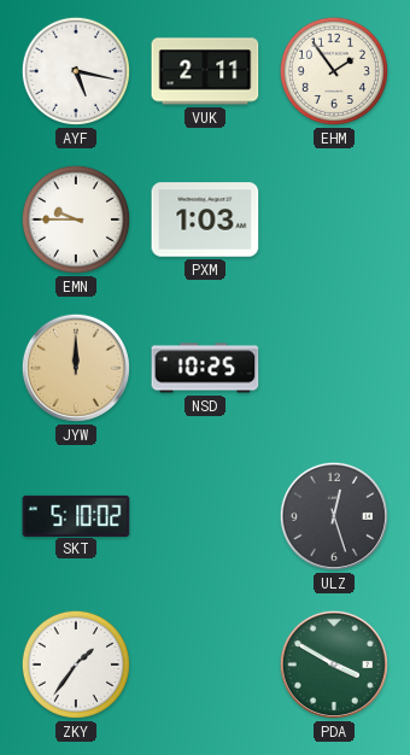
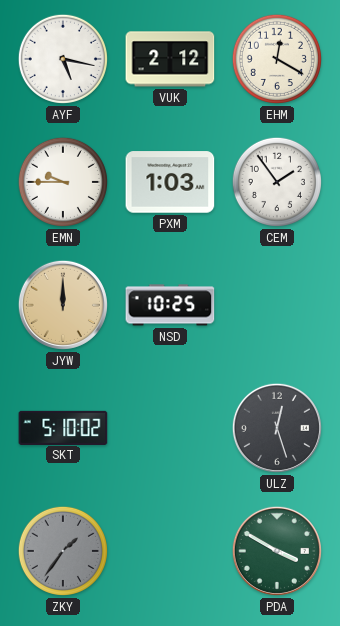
VUK: 2:11 -> 2:12
EHM: 1:54 -> 12:20
CEM: none -> 1:54
ZKY dial: white -> grey
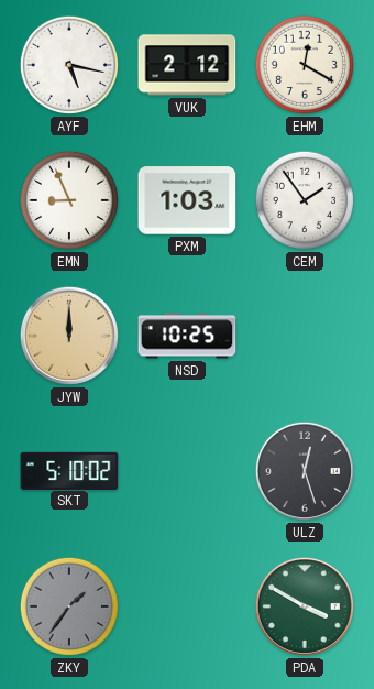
EMN: 9:45 -> 8:56
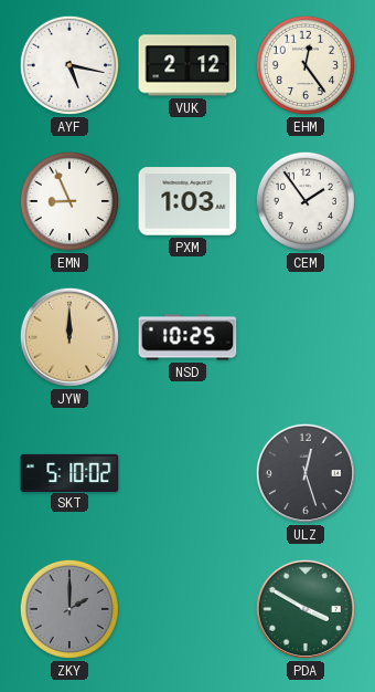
EHM: 12:20 -> 12:24
ZKY: 1:36 -> 2:00
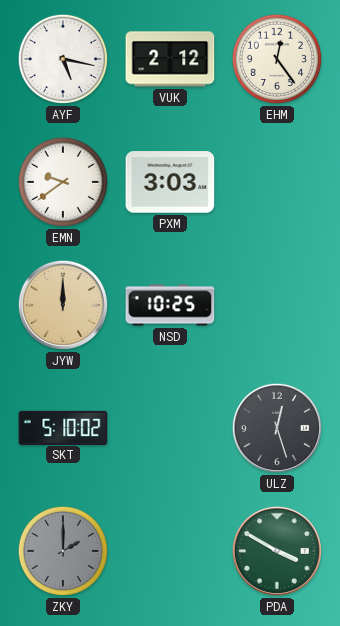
EMN: 8:56 -> 9:39
PXM: 1:03 -> 3:03
CEM: 1:54 -> none
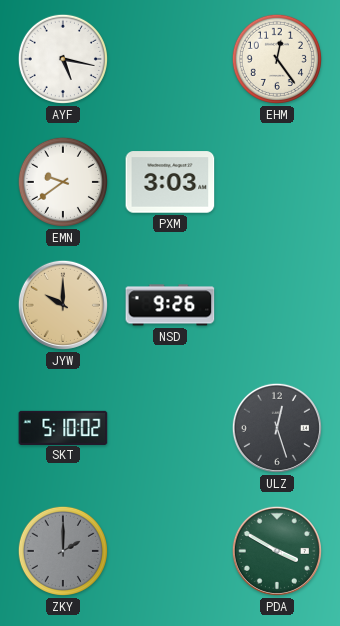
VUK: 2:12 -> none
JYW: 12:00 -> 10:00
NSD: 10:25 -> 9:26
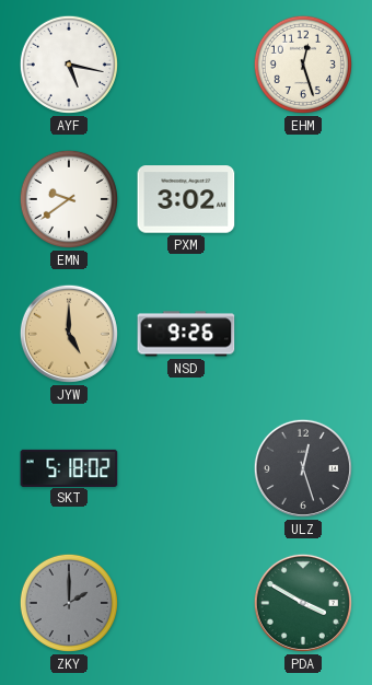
EHM: 12:24 -> 12:27
PXM: 3:03 -> 3:02
JYW: 10:00 -> 5:00
SKT: 5:10 -> 5:18
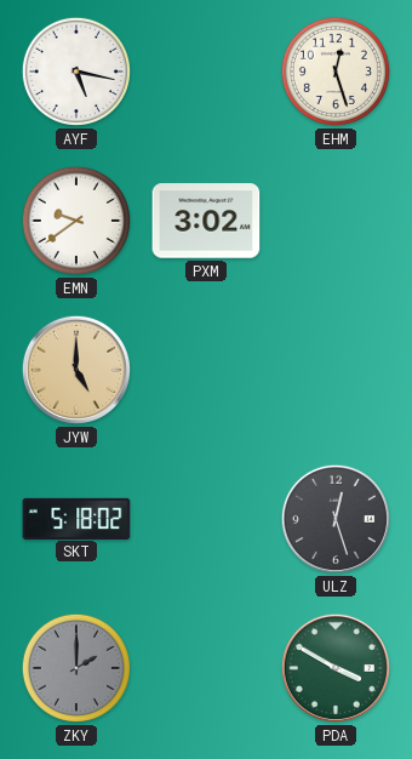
NSD: 9:26 -> none
